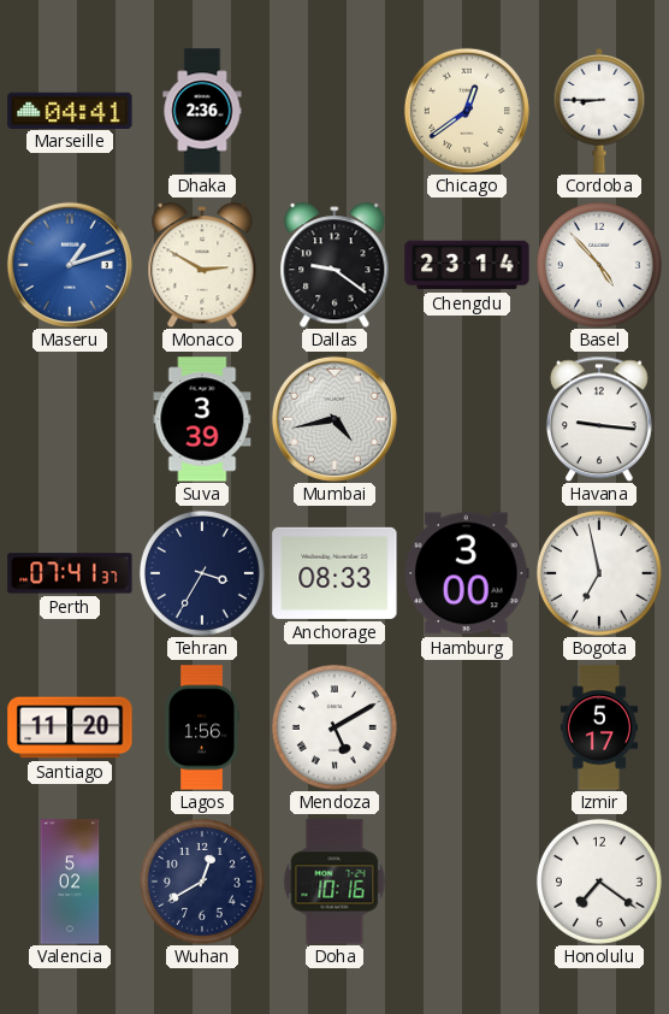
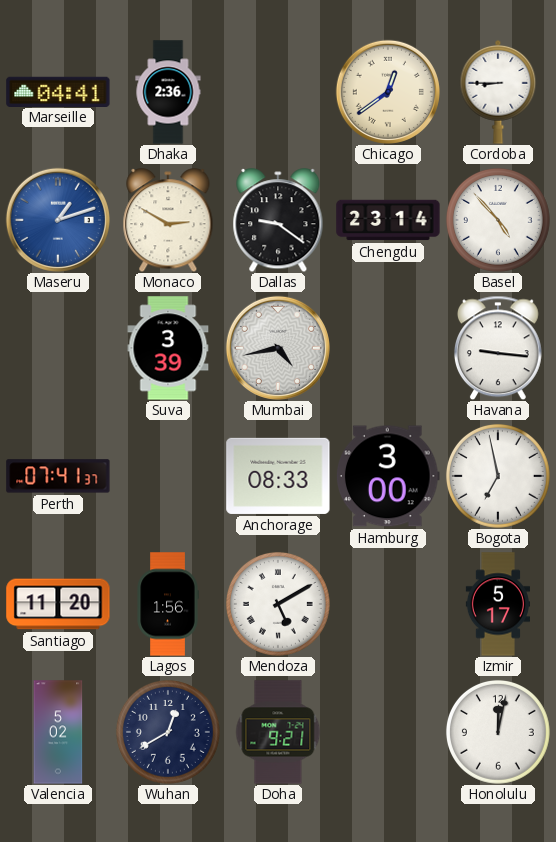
Tehran: 3:35 -> none
Doha: 10:16 -> 9:21
Honolulu: 7:21 -> 12:02
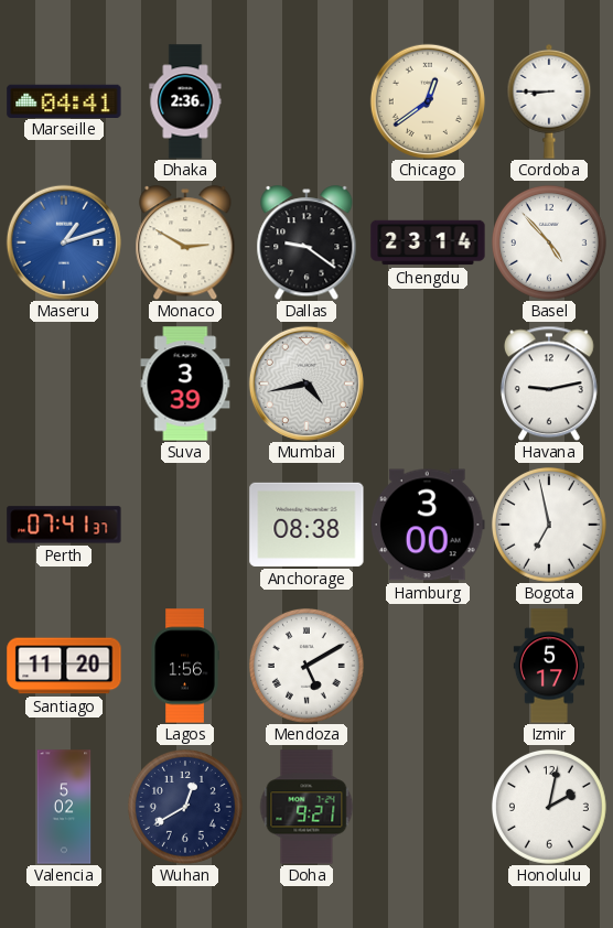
Havana: 9:16 -> 9:13
Anchorage: 08:33 -> 08:38
Honolulu: 12:02 -> 2:02
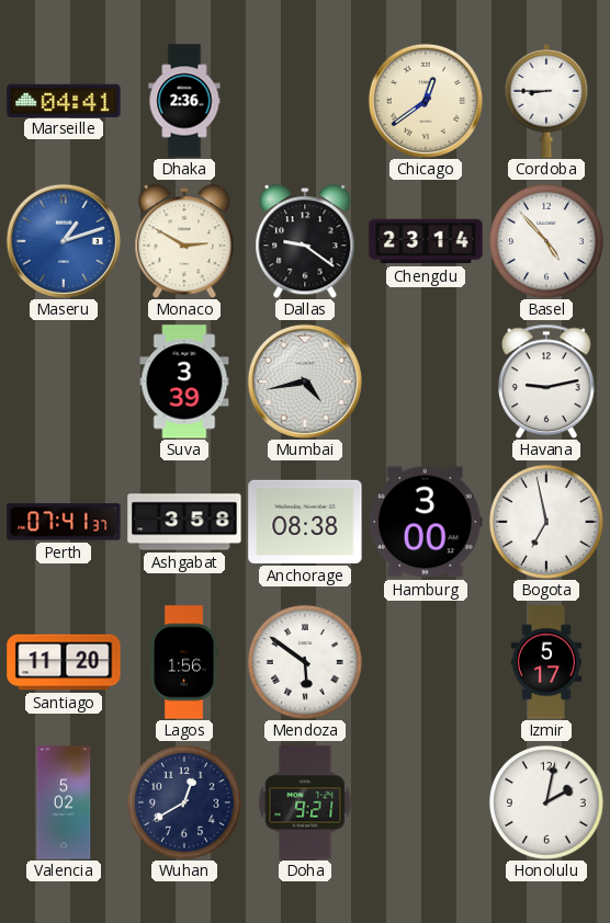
Ashgabat: none -> 3:58
Mendoza: 5:10 -> 5:51
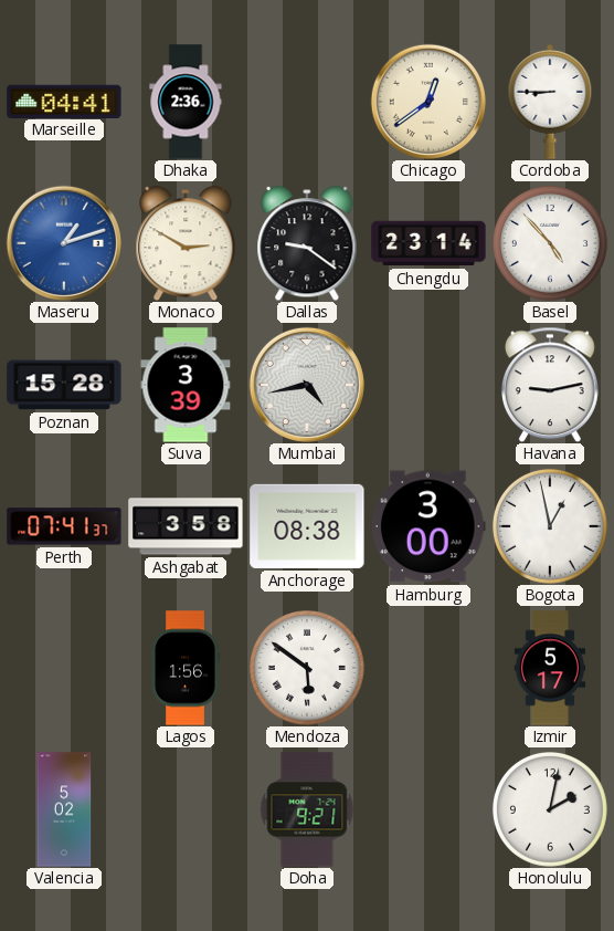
Poznan: none -> 15:28
Bogota: 6:58 -> 12:58
Santiago: 11:20 -> none
Wuhan: 12:40 -> none
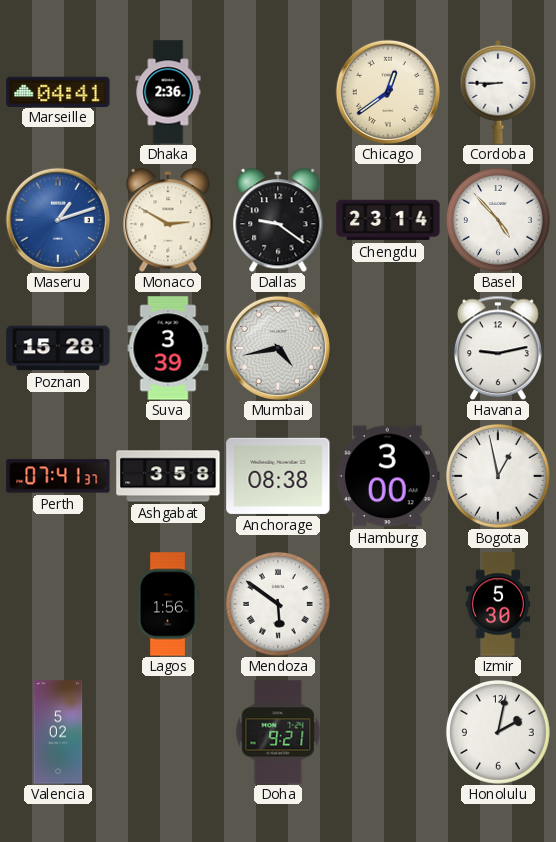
Izmir: 5:17 -> 5:30
